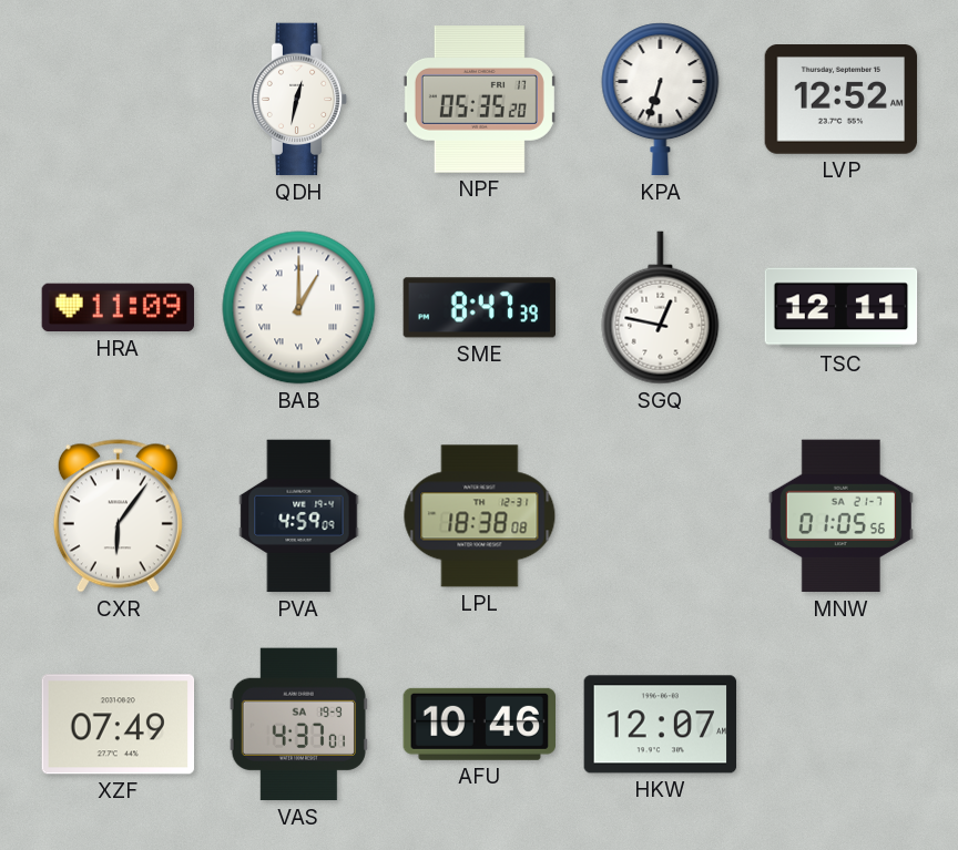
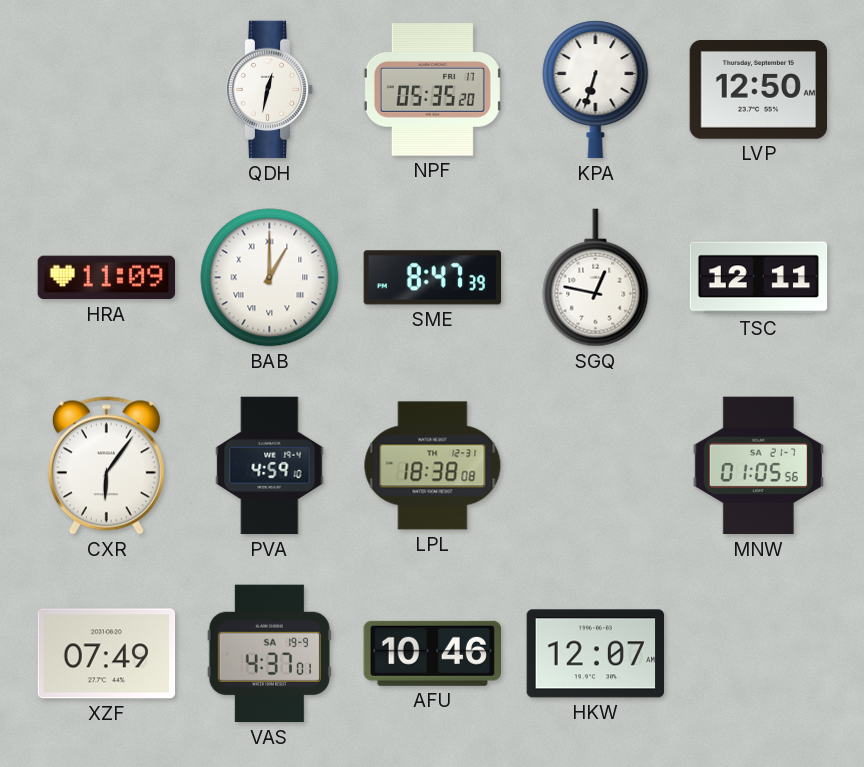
LVP: 12:52 -> 12:50
PVA: 4:59:09 -> 4:59:10
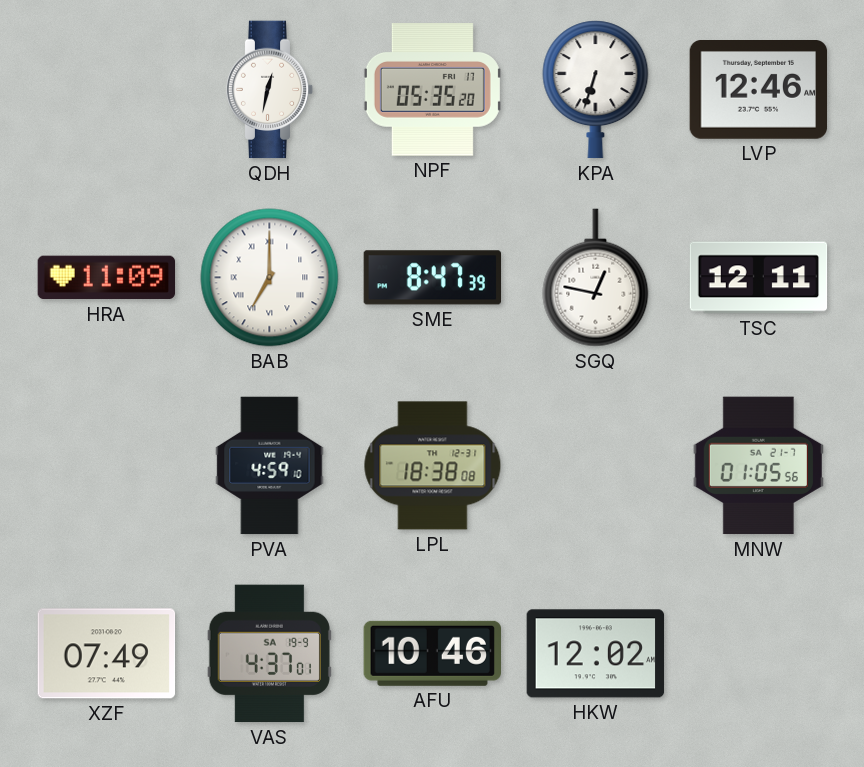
LVP: 12:50 -> 12:46
BAB: 1:00 -> 7:00
CXR: 6:06 -> none
HKW: 12:07 -> 12:02
